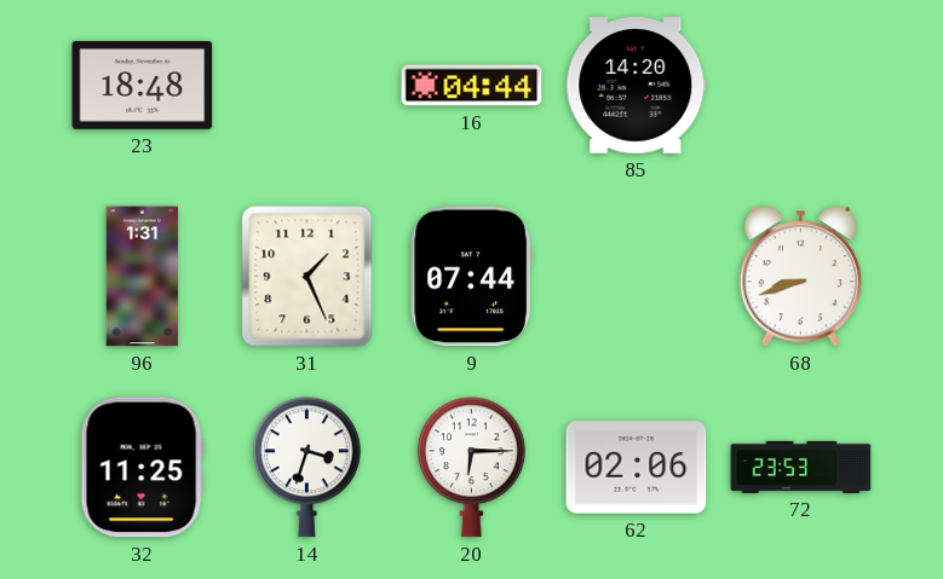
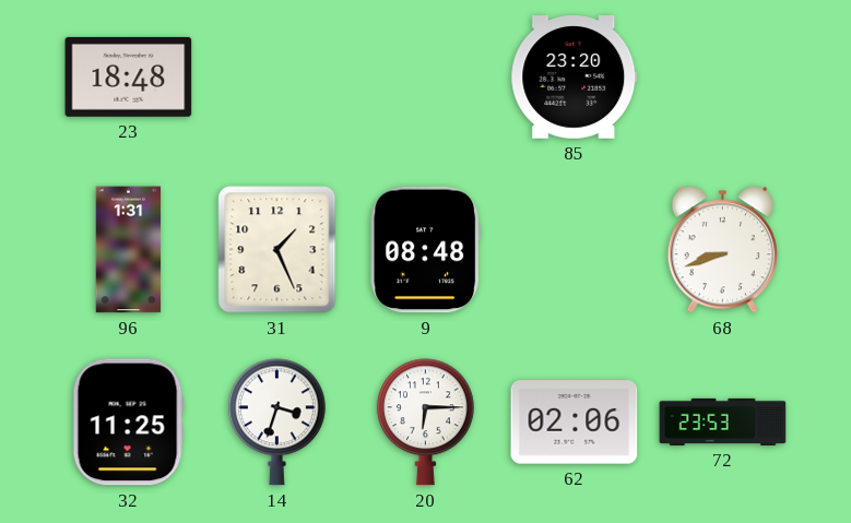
16: 04:44 -> none
85: 14:20 -> 23:20
9: 07:44 -> 08:48
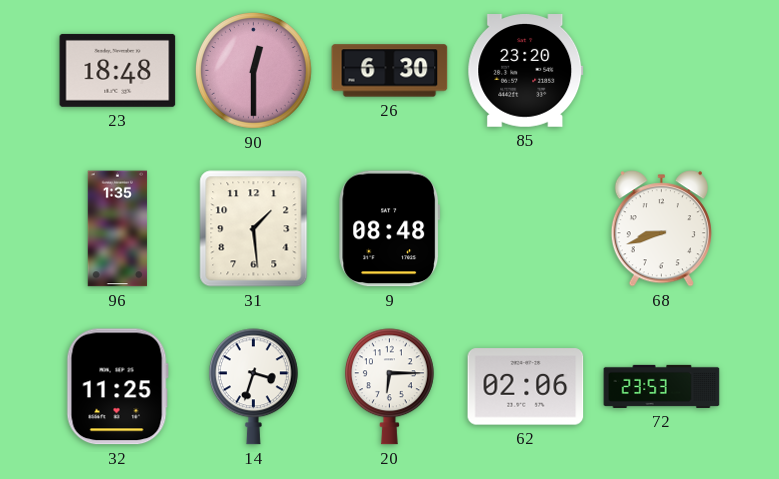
90: none -> 12:30
26: none -> 6:30
96: 1:31 -> 1:35
31: 1:26 -> 1:29
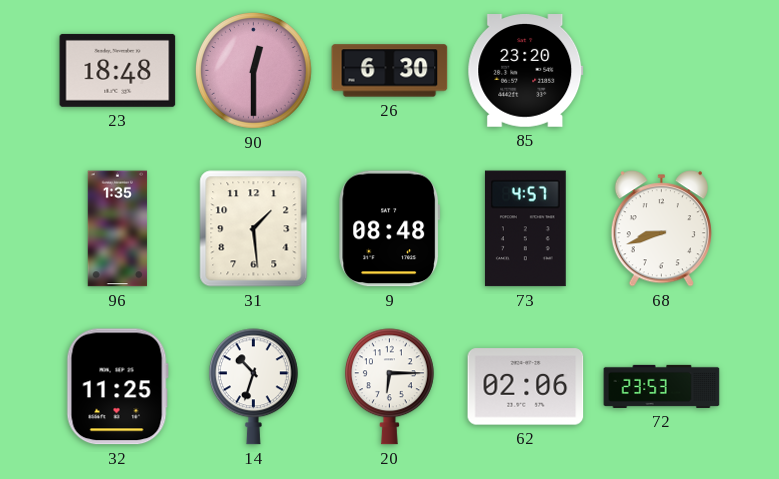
73: none -> 4:57
14: 3:33 -> 10:33
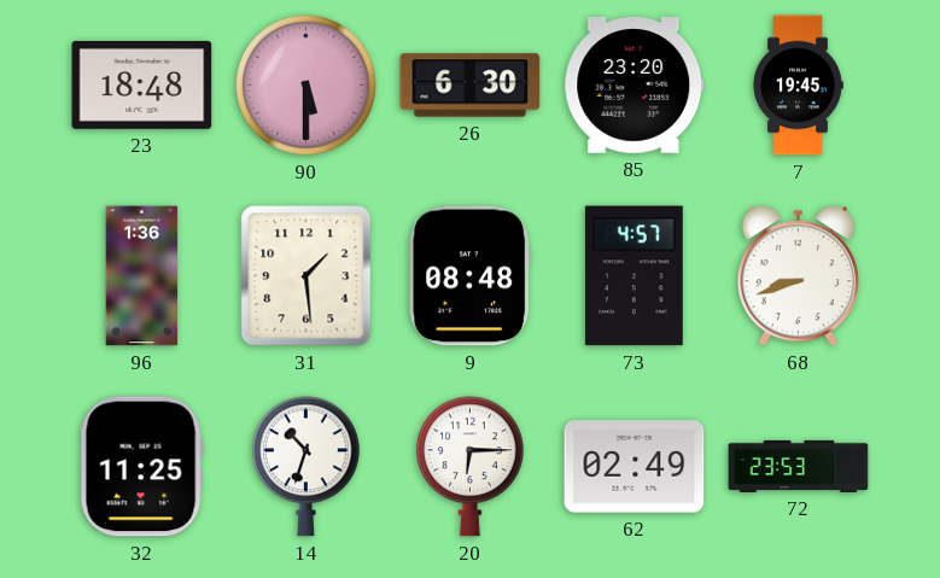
90: 12:30 -> 5:30
7: none -> 19:45
96: 1:35 -> 1:36
62: 02:06 -> 02:49
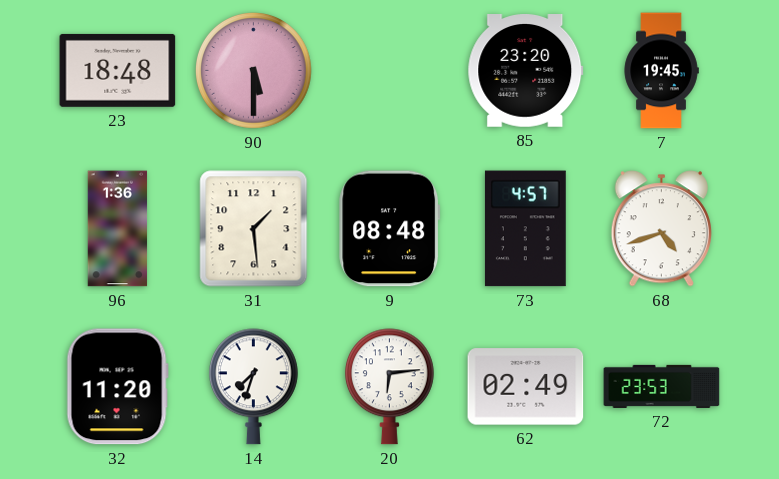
26: 6:30 -> none
68: 8:42 -> 4:42
32: 11:25 -> 11:20
14: 10:33 -> 7:33
20: 6:15 -> 6:14
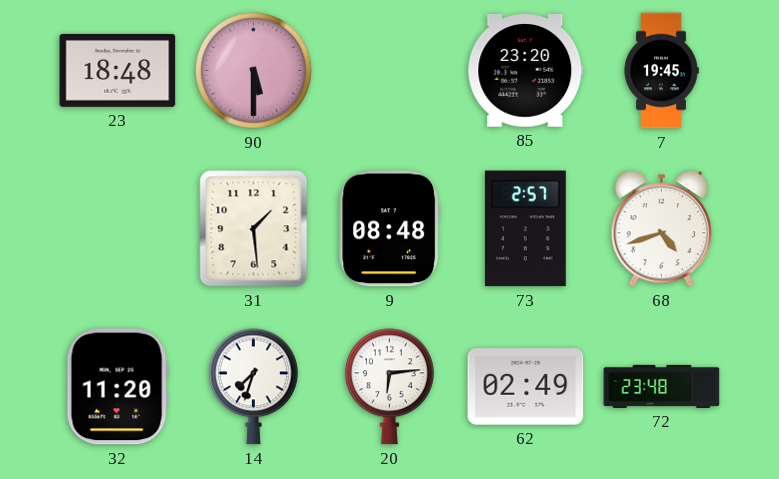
96: 1:36 -> none
73: 4:57 -> 2:57
72: 23:53 -> 23:48
